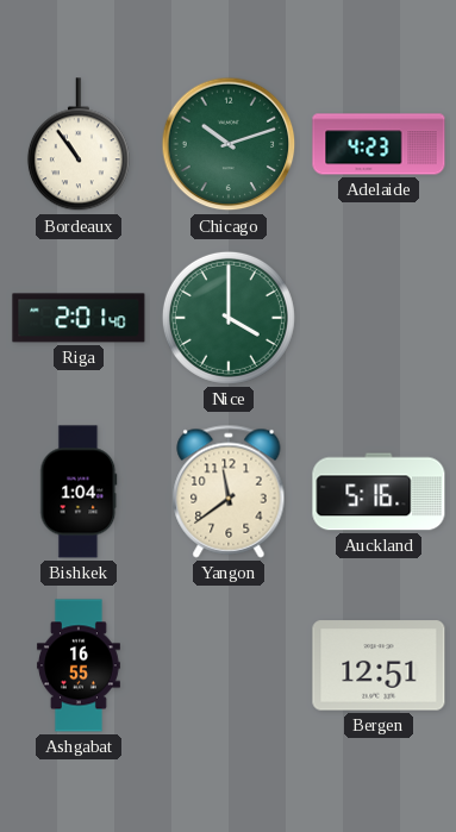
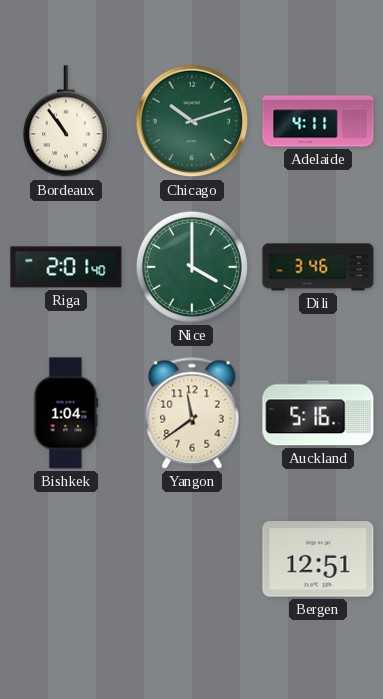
Adelaide: 4:23 -> 4:11
Dili: none -> 3:46
Ashgabat: 16:55 -> none
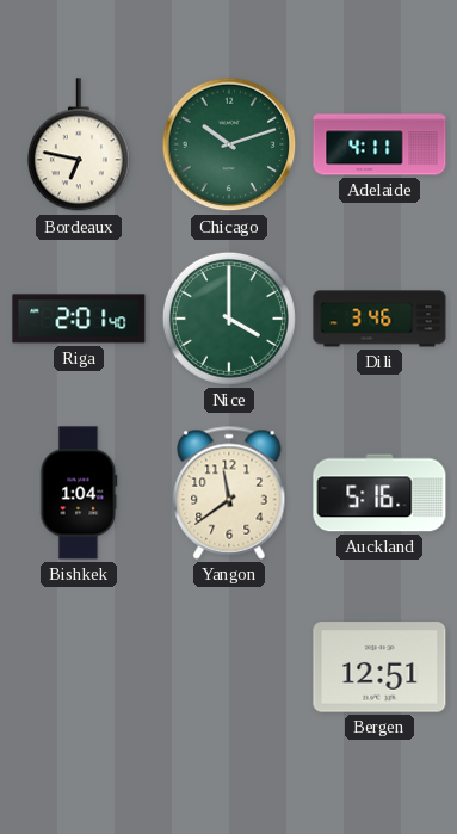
Bordeaux: 10:54 -> 6:47
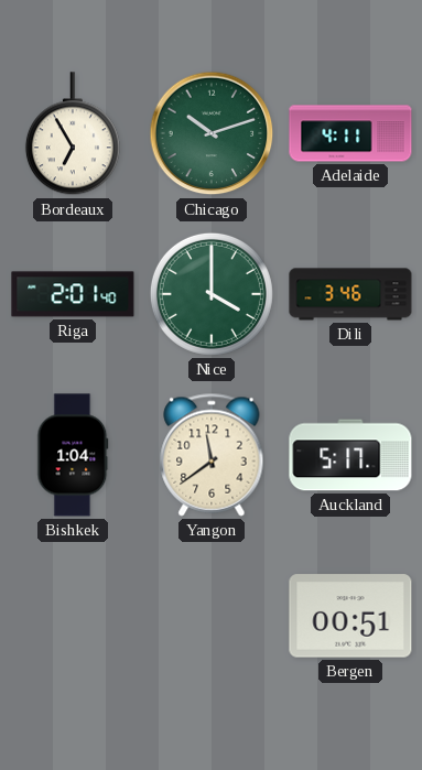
Bordeaux: 6:47 -> 6:55
Auckland: 5:16 -> 5:17
Bergen: 12:51 -> 00:51
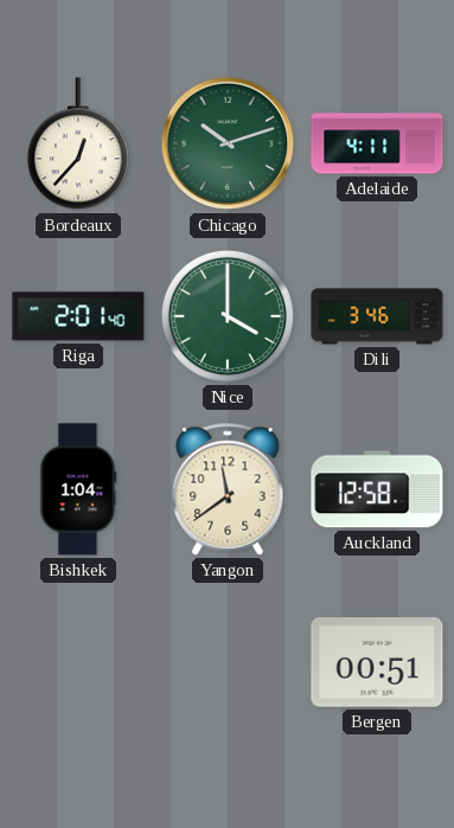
Bordeaux: 6:55 -> 12:37
Auckland: 5:17 -> 12:58
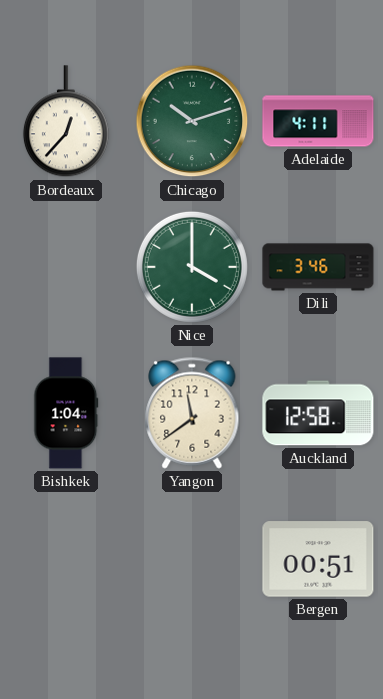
Riga: 2:01 -> none
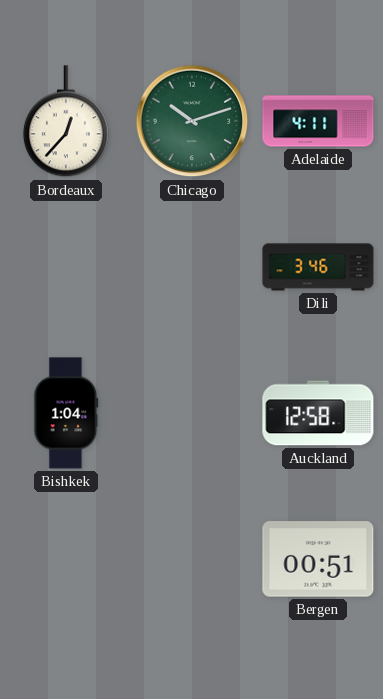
Nice: 4:00 -> none
Yangon: 11:39 -> none
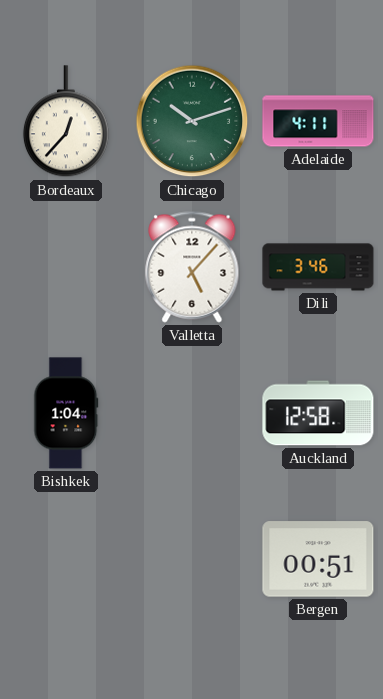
Valletta: none -> 5:07
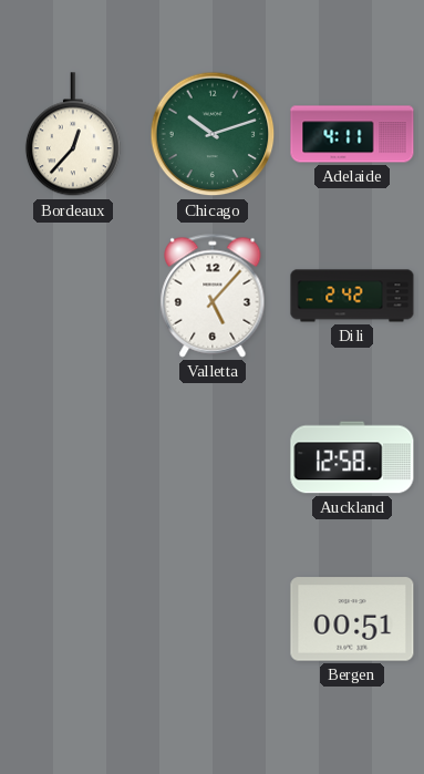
Dili: 3:46 -> 2:42
Bishkek: 1:04 -> none
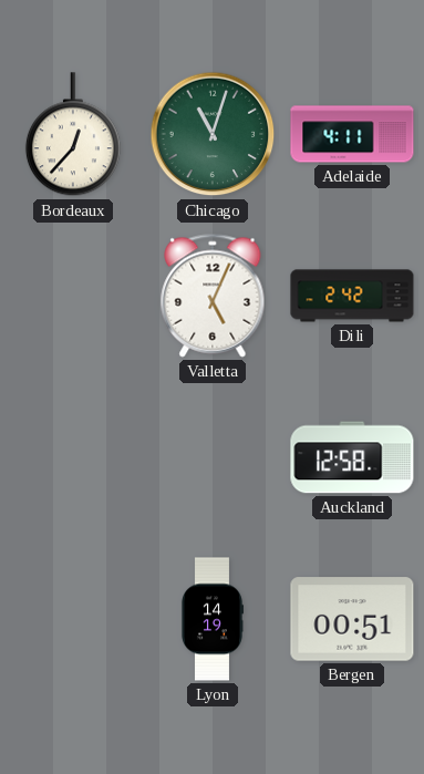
Chicago: 10:12 -> 11:03
Valletta: 5:07 -> 5:04
Lyon: none -> 14:19
